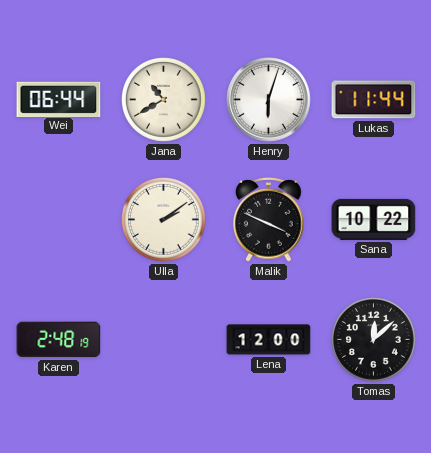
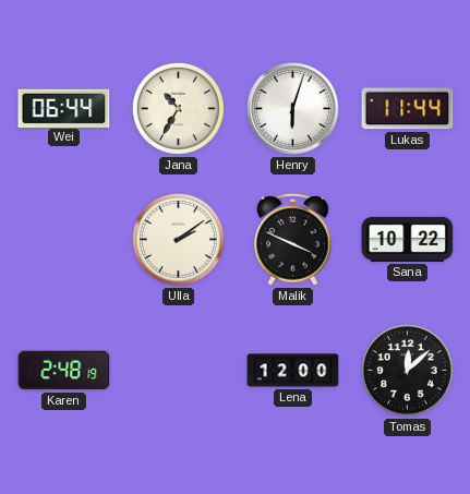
Jana: 10:40 -> 10:35
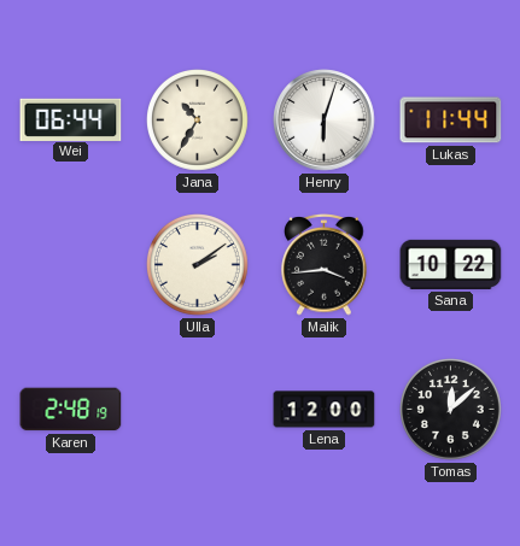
Malik: 3:49 -> 3:44
